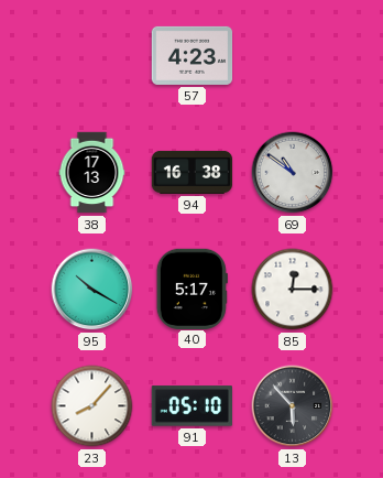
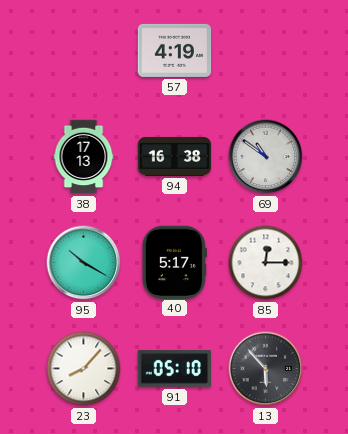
57: 4:23 -> 4:19
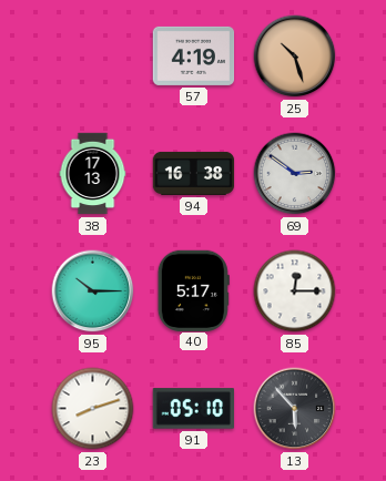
25: none -> 10:27
69: 10:51 -> 2:51
95: 10:20 -> 10:15
23: 8:07 -> 8:12
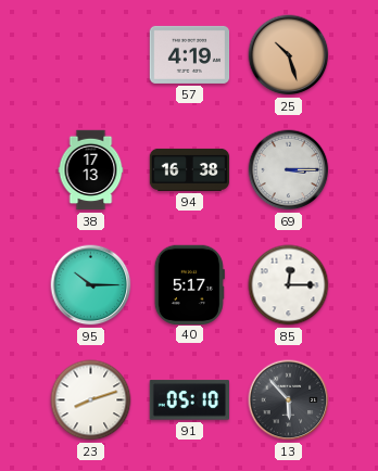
69: 2:51 -> 3:15
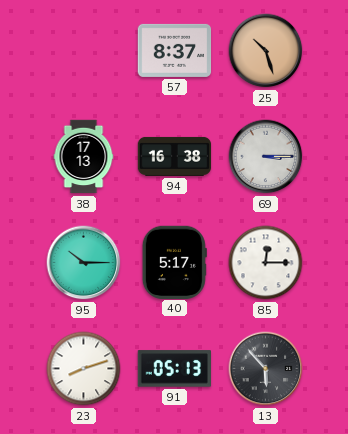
57: 4:19 -> 8:37
91: 05:10 -> 05:13
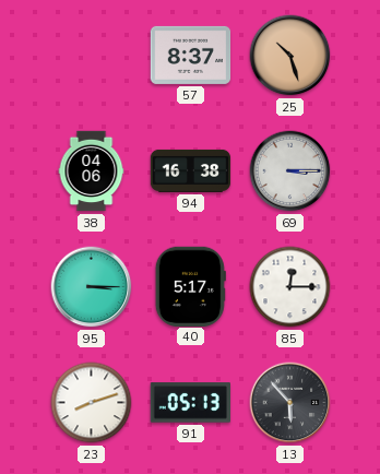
38: 17:13 -> 04:06
95: 10:15 -> 3:15
